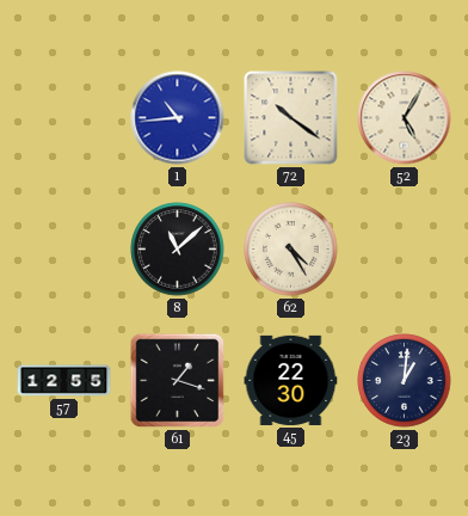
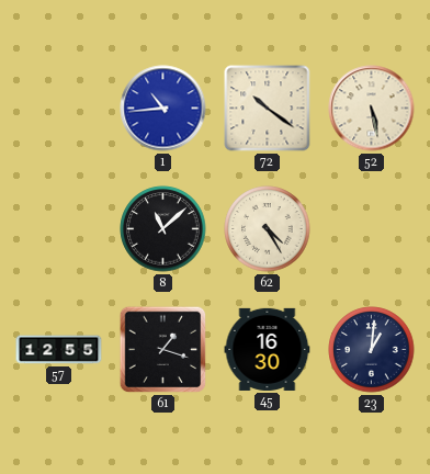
52: 5:05 -> 5:28
45: 22:30 -> 16:30
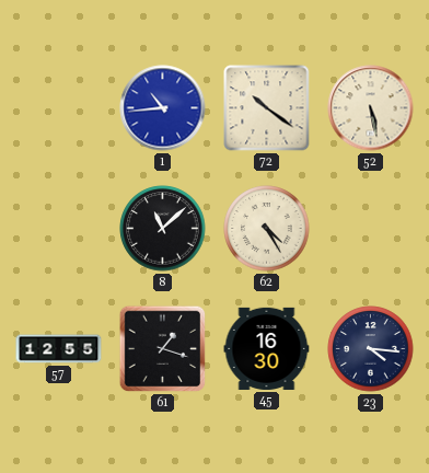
23: 1:01 -> 4:16
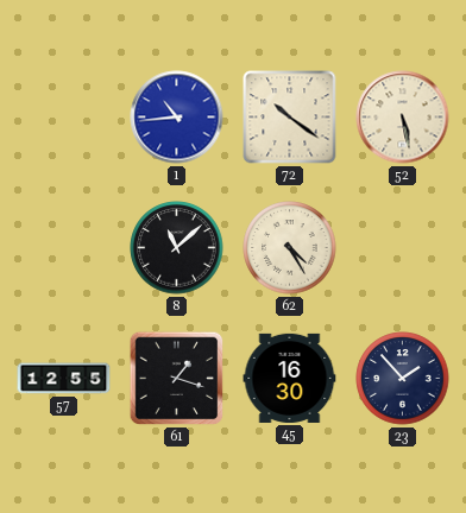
23: 4:16 -> 1:53
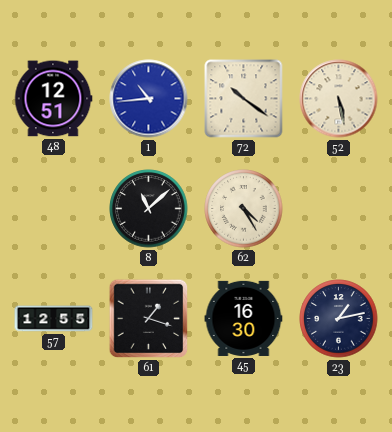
48: none -> 12:51
23: 1:53 -> 1:13
